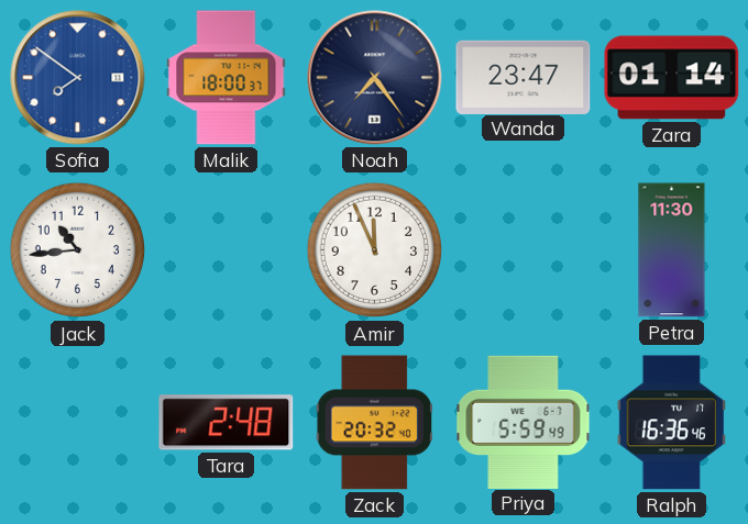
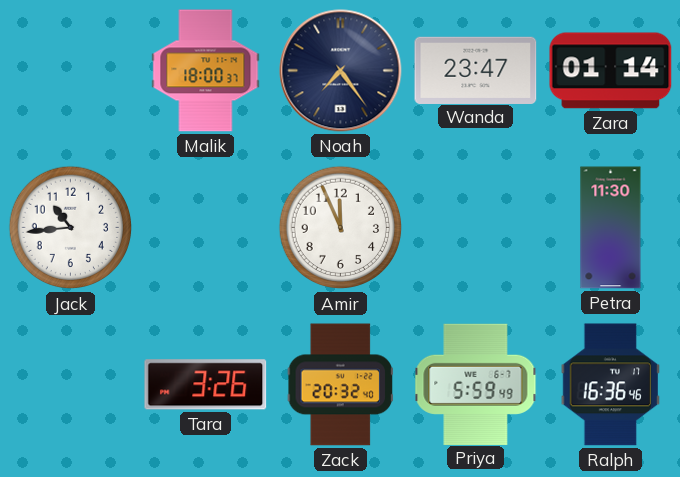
Sofia: 7:51 -> none
Tara: 2:48 -> 3:26
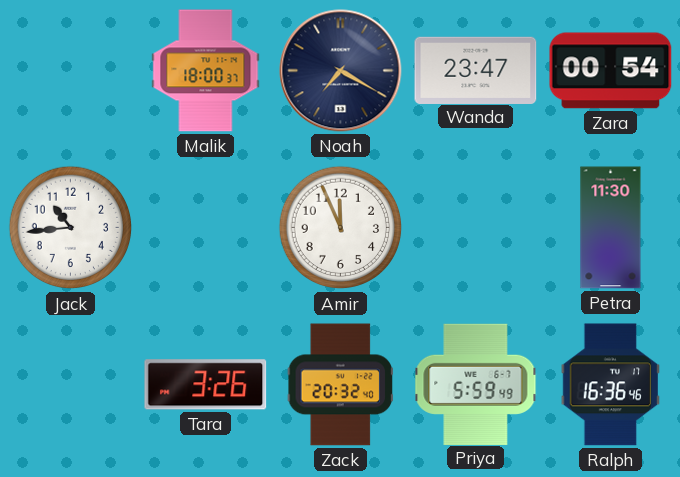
Noah: 7:24 -> 7:20
Zara: 01:14 -> 00:54
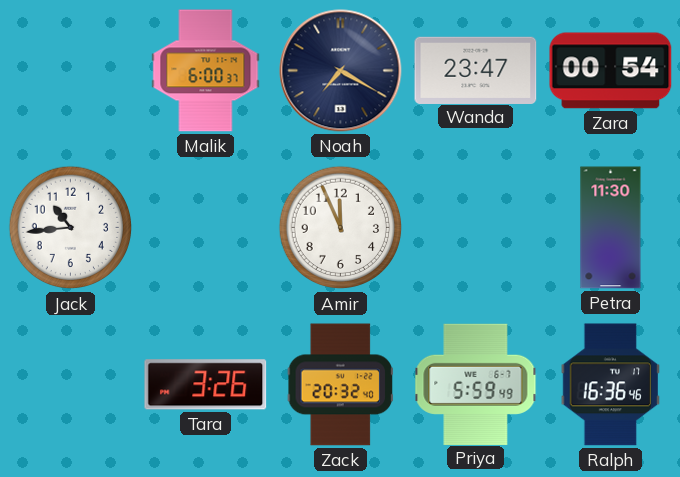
Malik: 18:00 -> 6:00
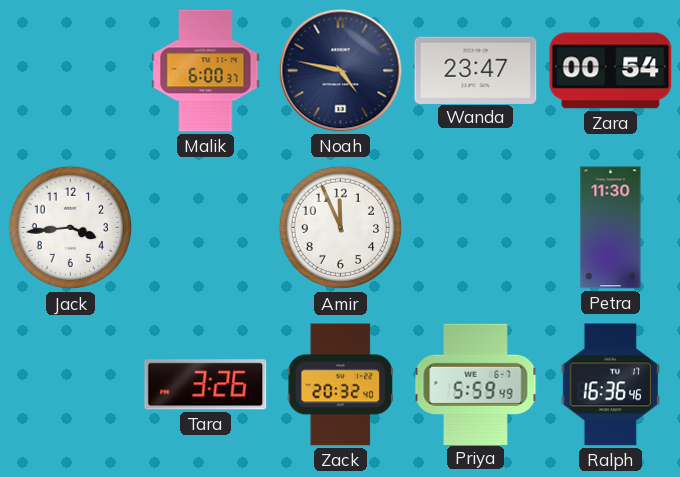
Noah: 7:20 -> 4:47
Jack: 10:44 -> 3:44
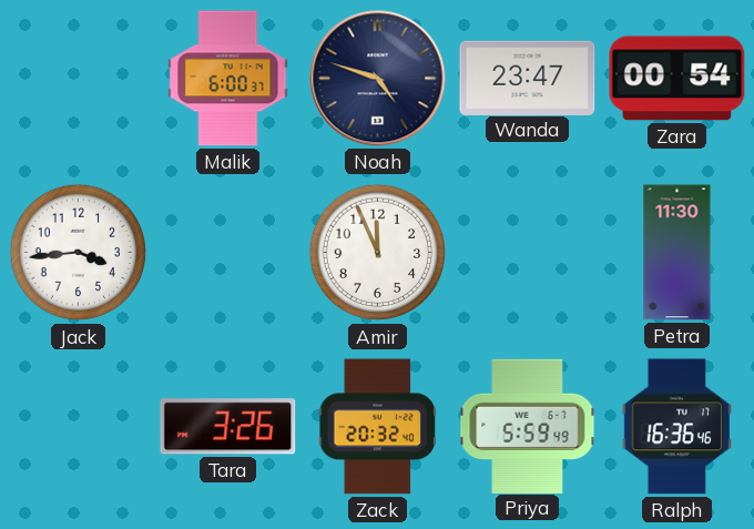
Noah: 4:47 -> 4:48
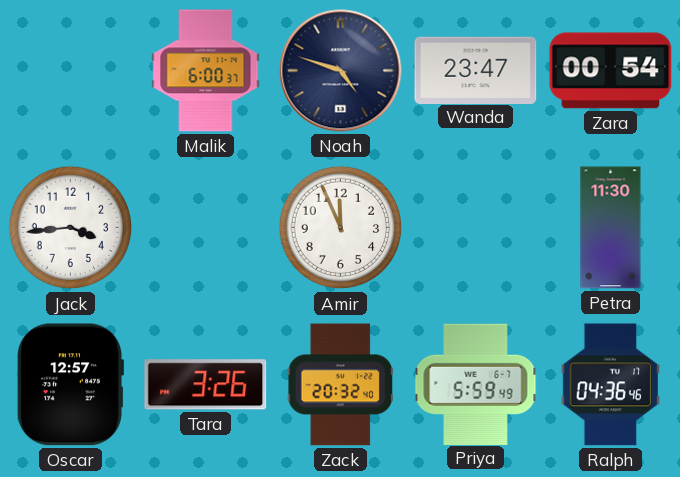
Oscar: none -> 12:57
Ralph: 16:36 -> 04:36
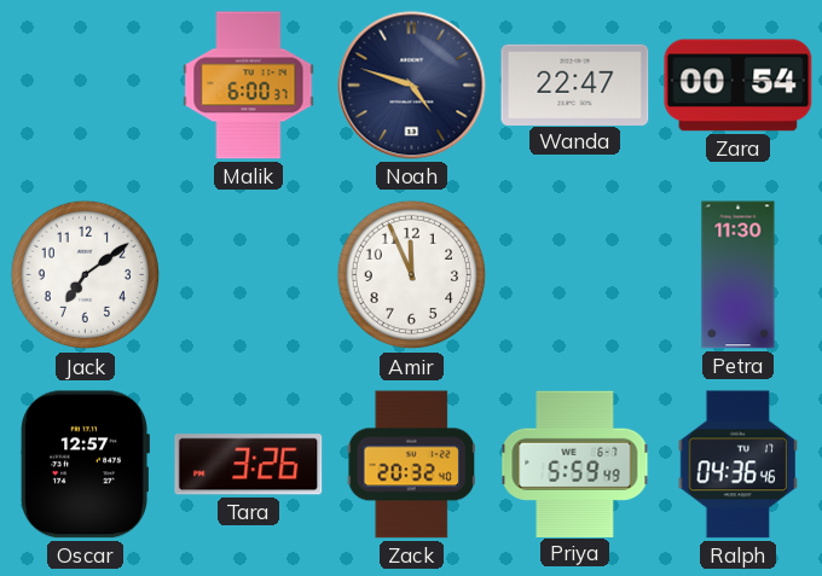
Wanda: 23:47 -> 22:47
Jack: 3:44 -> 7:09
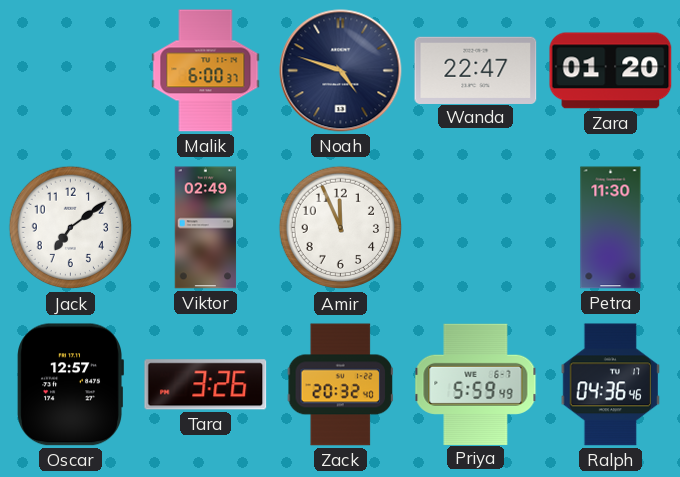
Zara: 00:54 -> 01:20
Viktor: none -> 02:49
